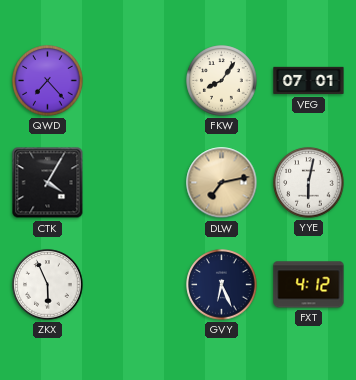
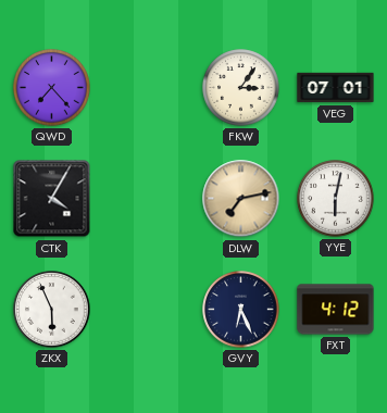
FKW: 8:06 -> 3:06
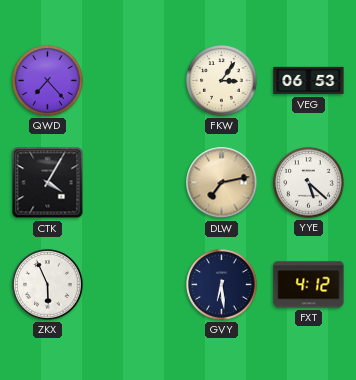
VEG: 07:01 -> 06:53
YYE: 6:02 -> 5:22
GVY: 6:26 -> 6:29
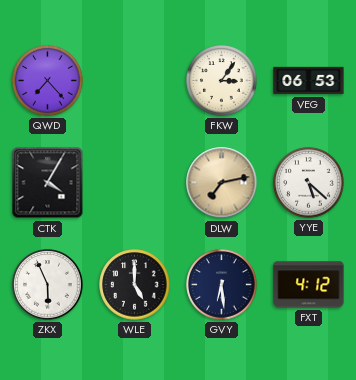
WLE: none -> 5:00
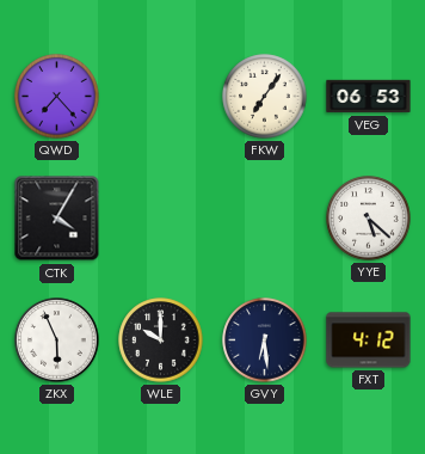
FKW: 3:06 -> 7:06
DLW: 7:13 -> none
WLE: 5:00 -> 10:00
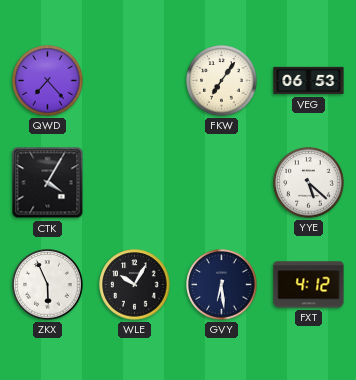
WLE: 10:00 -> 10:05
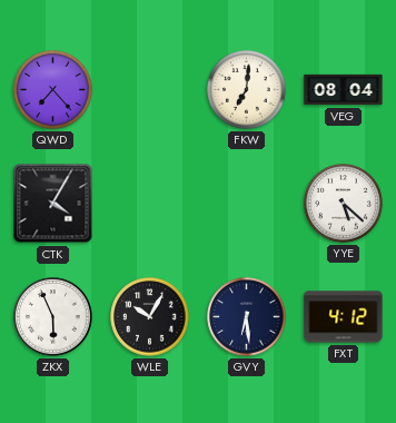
FKW: 7:06 -> 7:01
VEG: 06:53 -> 08:04
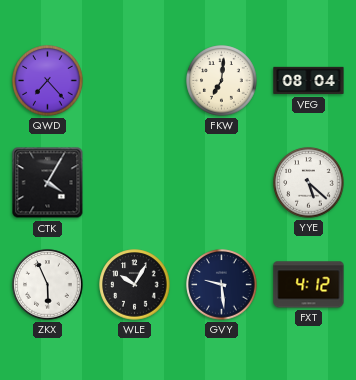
GVY: 6:29 -> 9:29
